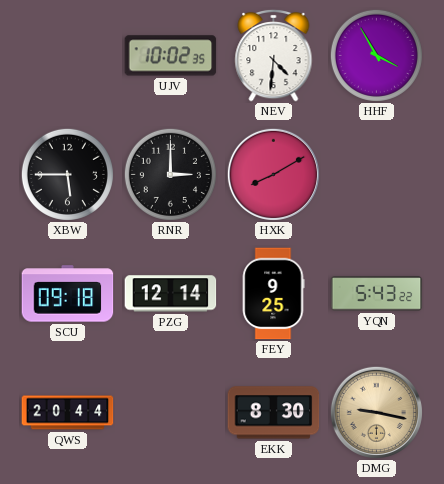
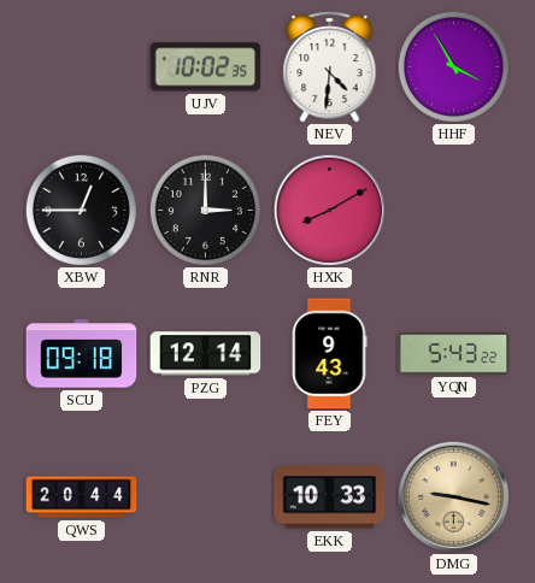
XBW: 5:45 -> 12:45
FEY: 9:25 -> 9:43
EKK: 8:30 -> 10:33
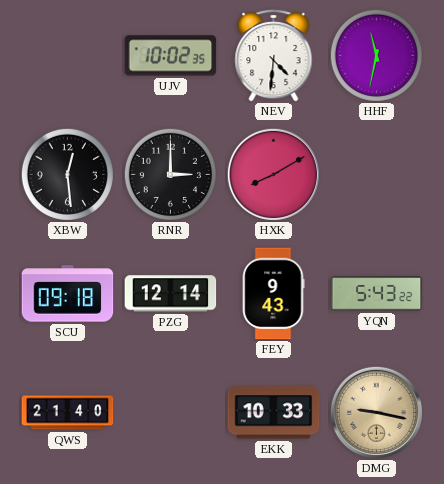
HHF: 3:55 -> 11:32
XBW: 12:45 -> 12:29
QWS: 20:44 -> 21:40
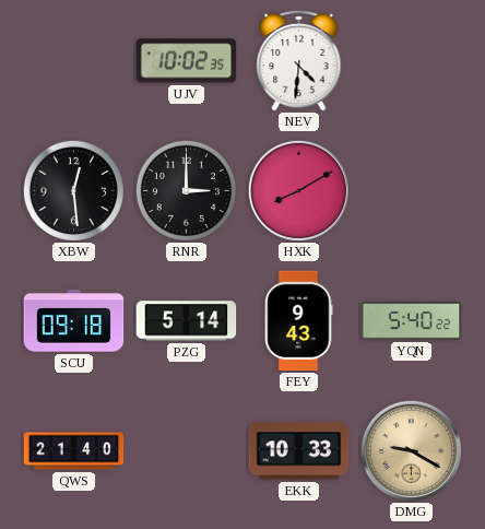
HHF: 11:32 -> none
PZG: 12:14 -> 5:14
YQN: 5:43 -> 5:40
DMG: 9:17 -> 9:20
